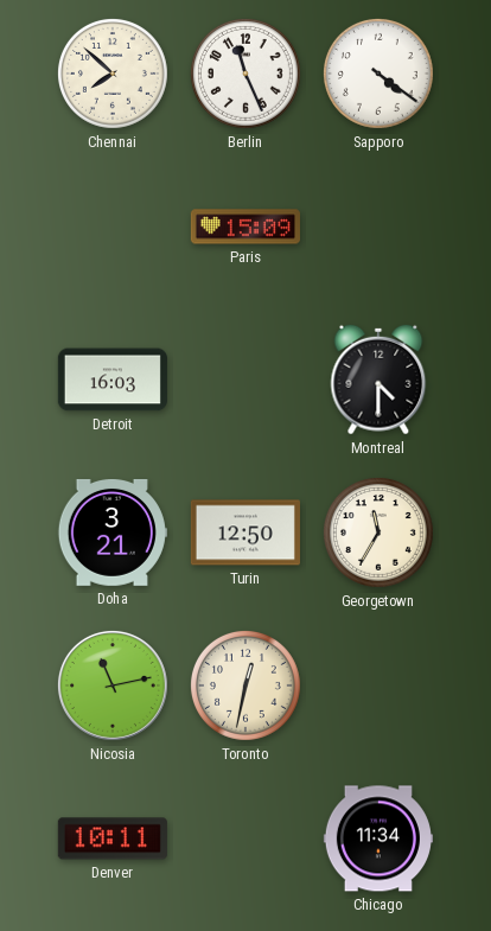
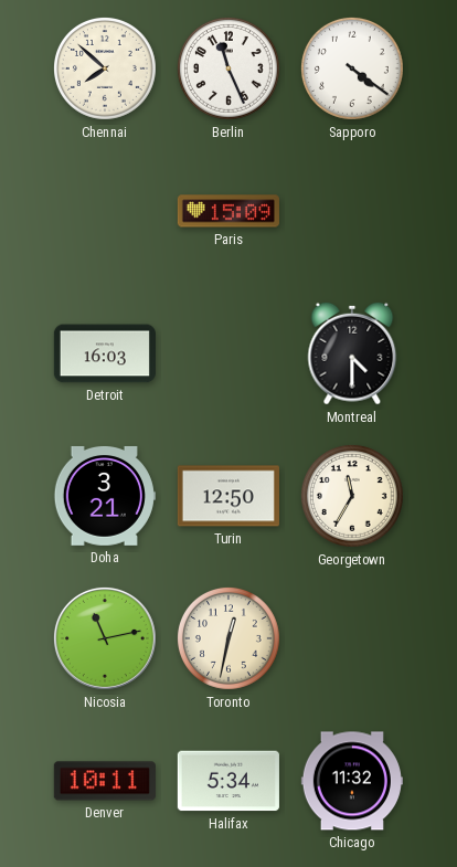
Halifax: none -> 5:34
Chicago: 11:34 -> 11:32
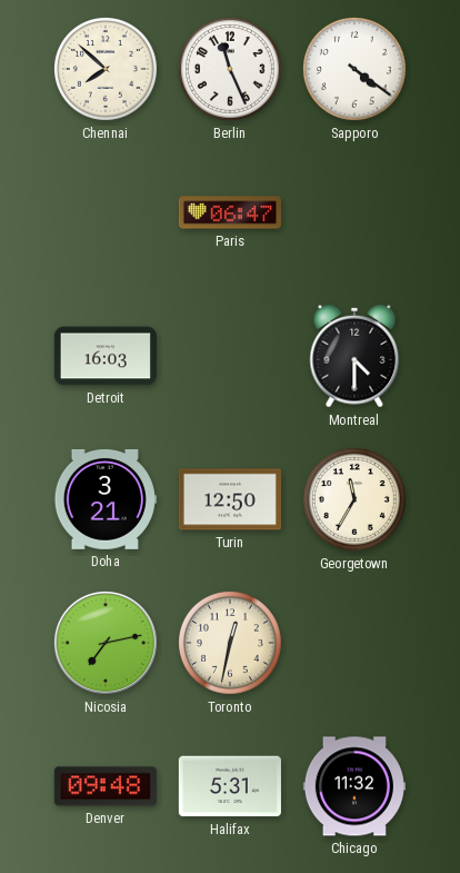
Paris: 15:09 -> 06:47
Nicosia: 11:13 -> 7:13
Denver: 10:11 -> 09:48
Halifax: 5:34 -> 5:31
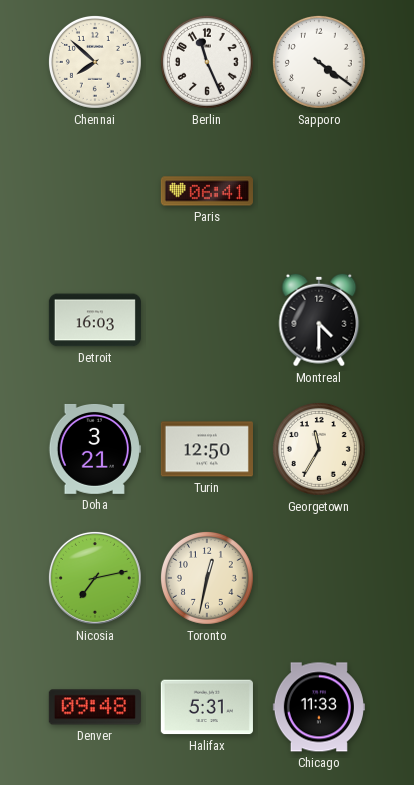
Paris: 06:47 -> 06:41
Chicago: 11:32 -> 11:33
